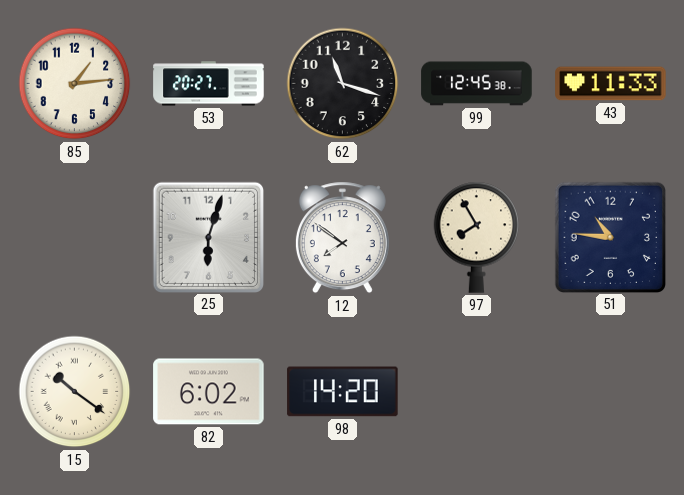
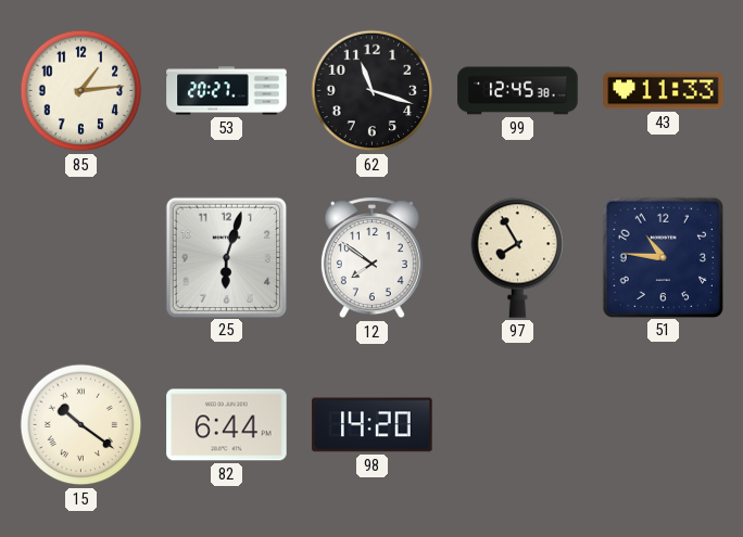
82: 6:02 -> 6:44
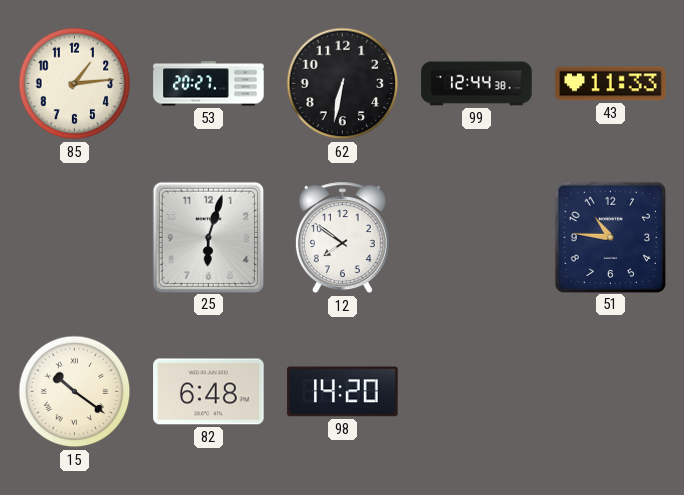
62: 11:18 -> 6:32
99: 12:45 -> 12:44
97: 7:55 -> none
82: 6:44 -> 6:48
